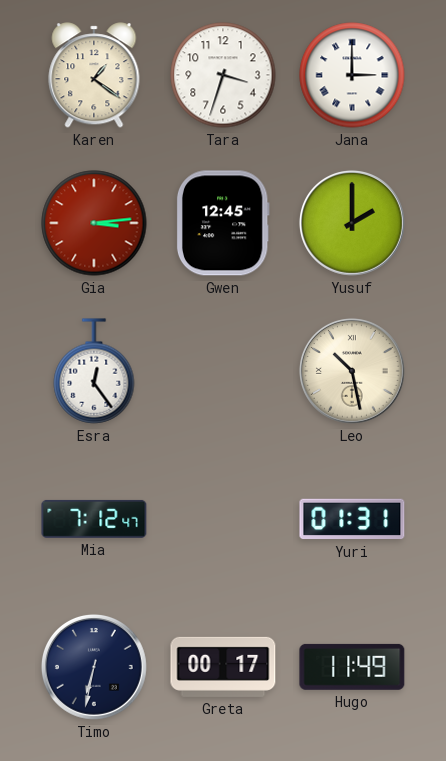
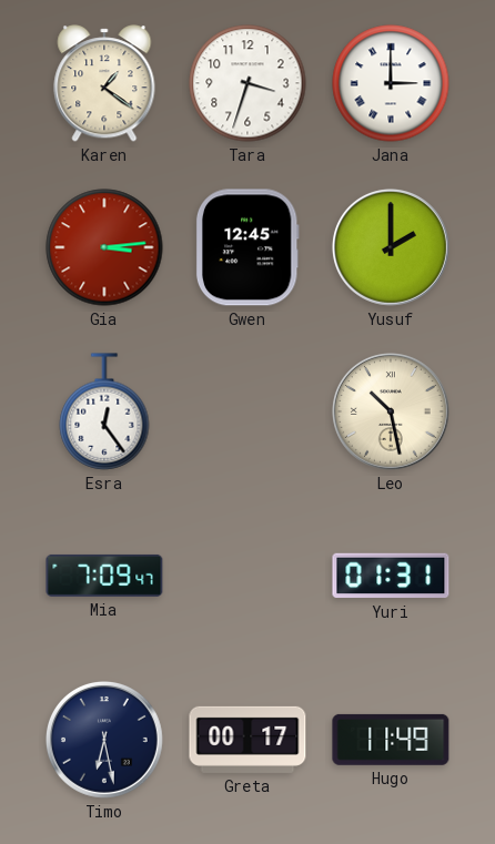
Mia: 7:12 -> 7:09
Timo: 6:32 -> 6:28
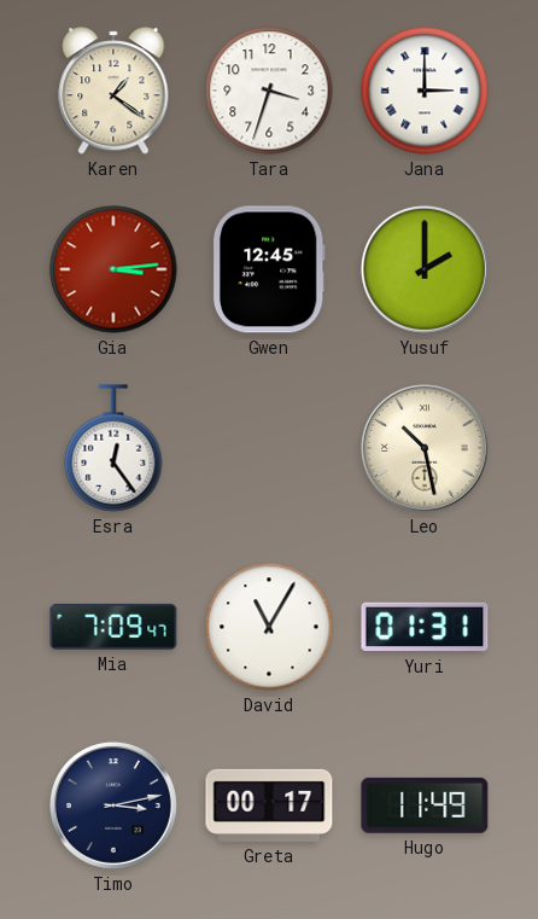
David: none -> 11:05
Timo: 6:28 -> 3:13
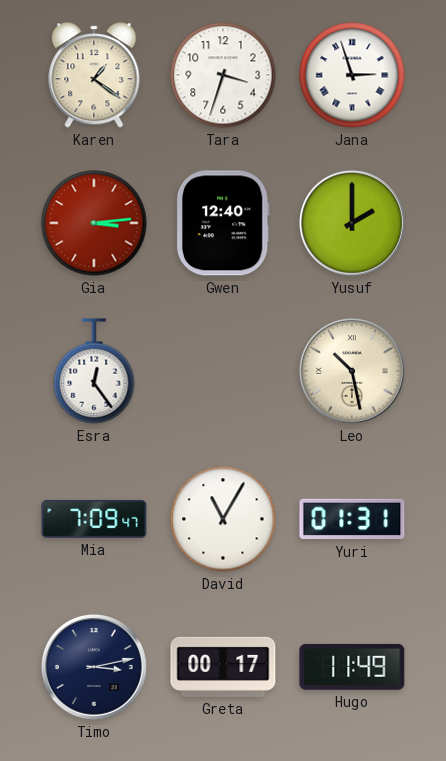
Jana: 3:00 -> 2:57
Gwen: 12:45 -> 12:40
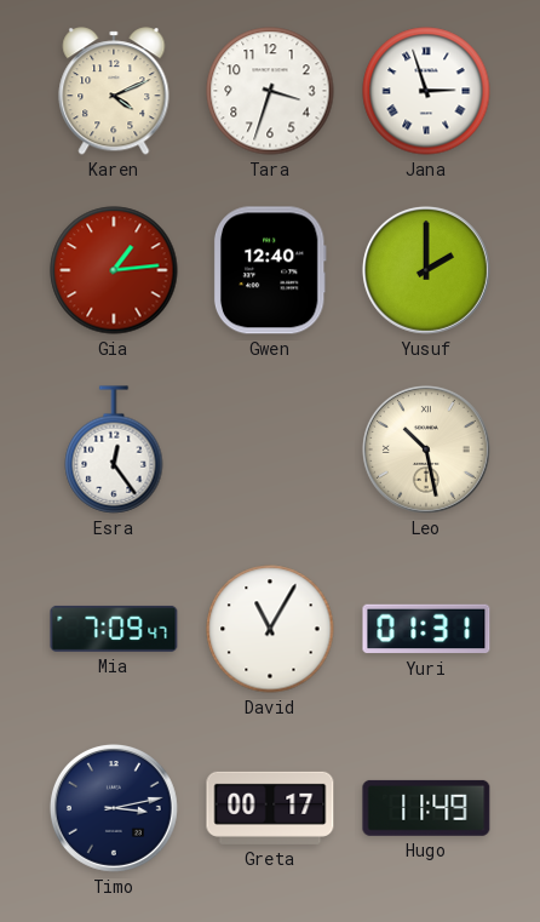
Karen: 1:21 -> 4:11
Gia: 3:14 -> 1:14
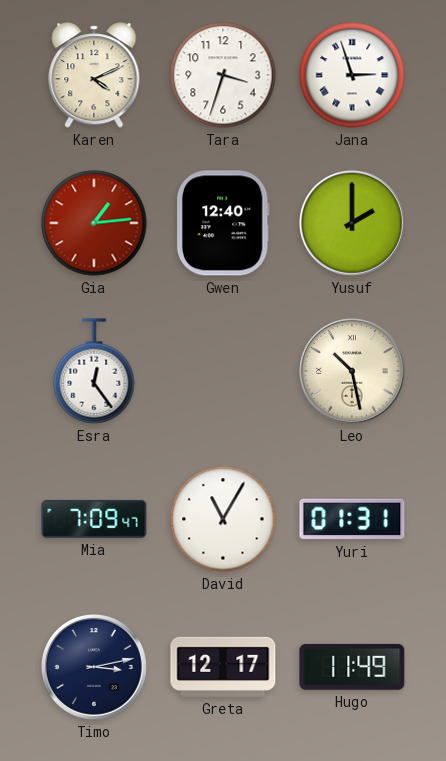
Greta: 00:17 -> 12:17
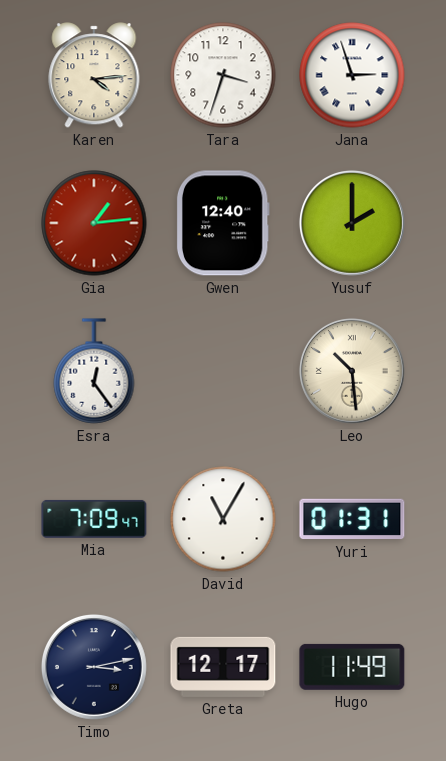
Karen: 4:11 -> 4:14
Leo: 10:28 -> 10:29
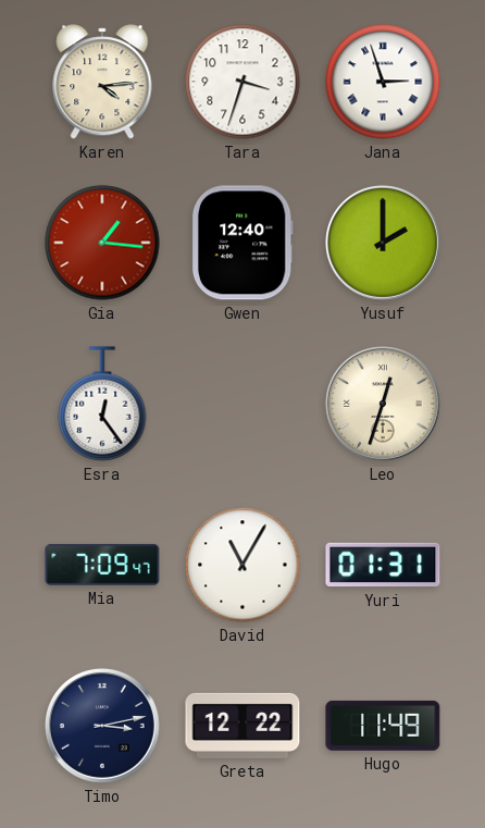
Gia: 1:14 -> 1:16
Leo: 10:29 -> 12:33
Greta: 12:17 -> 12:22
